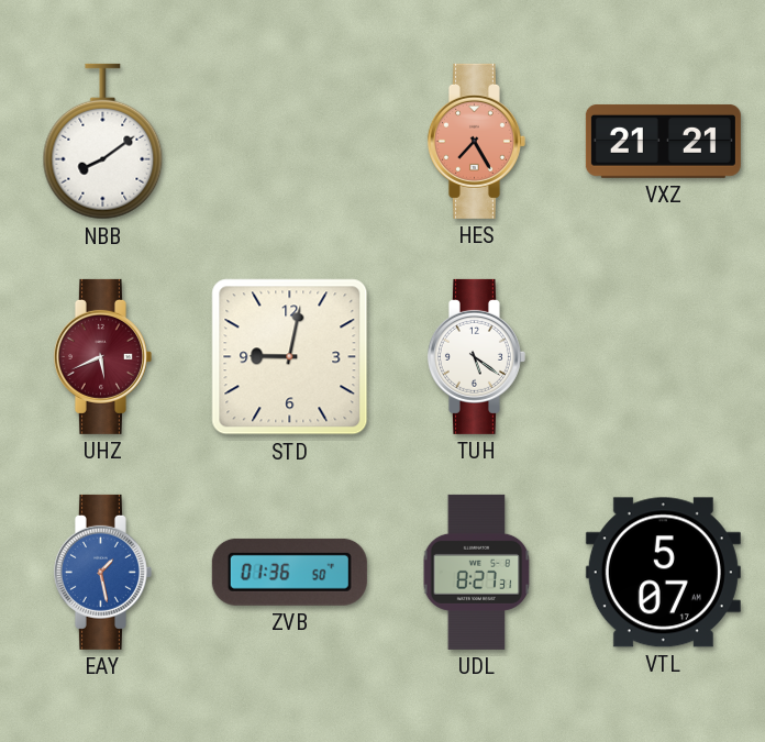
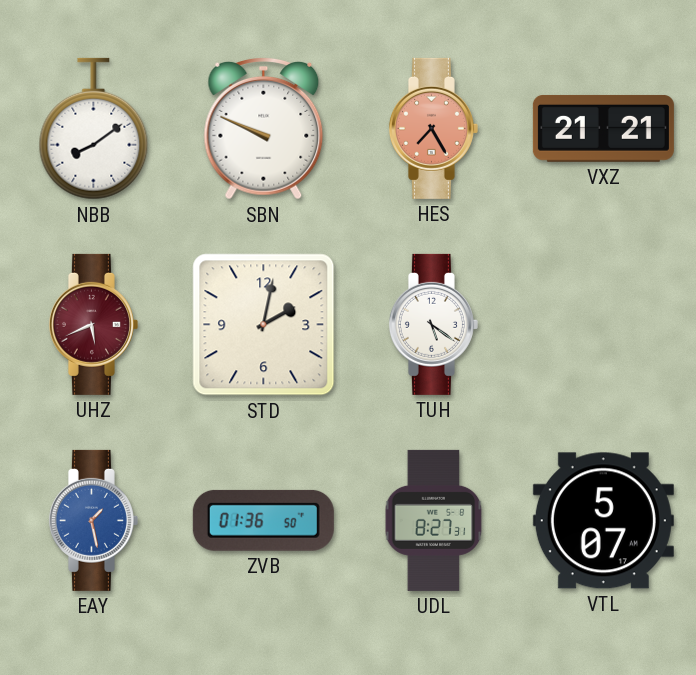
SBN: none -> 9:49
STD: 9:02 -> 2:02
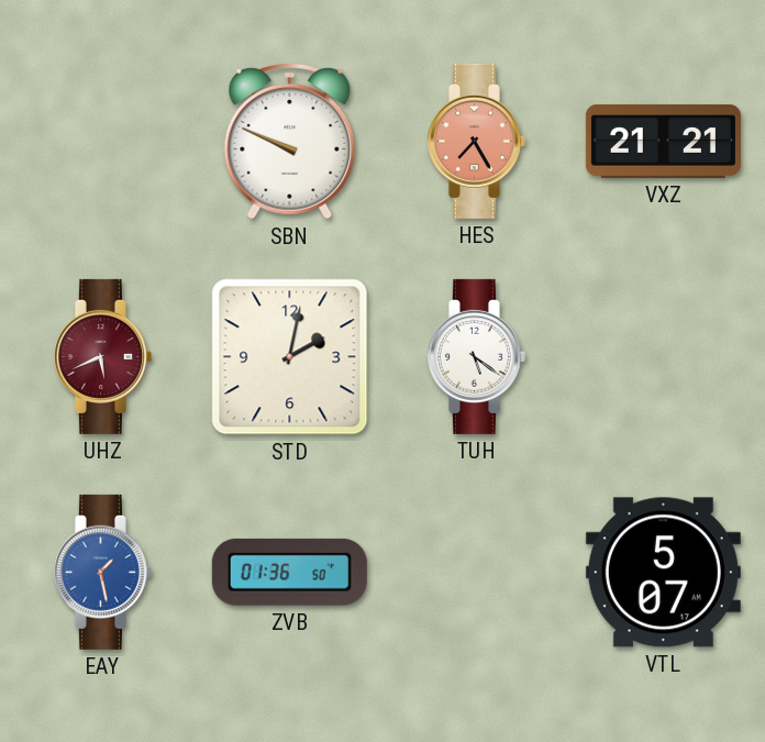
NBB: 8:09 -> none
UDL: 8:27 -> none
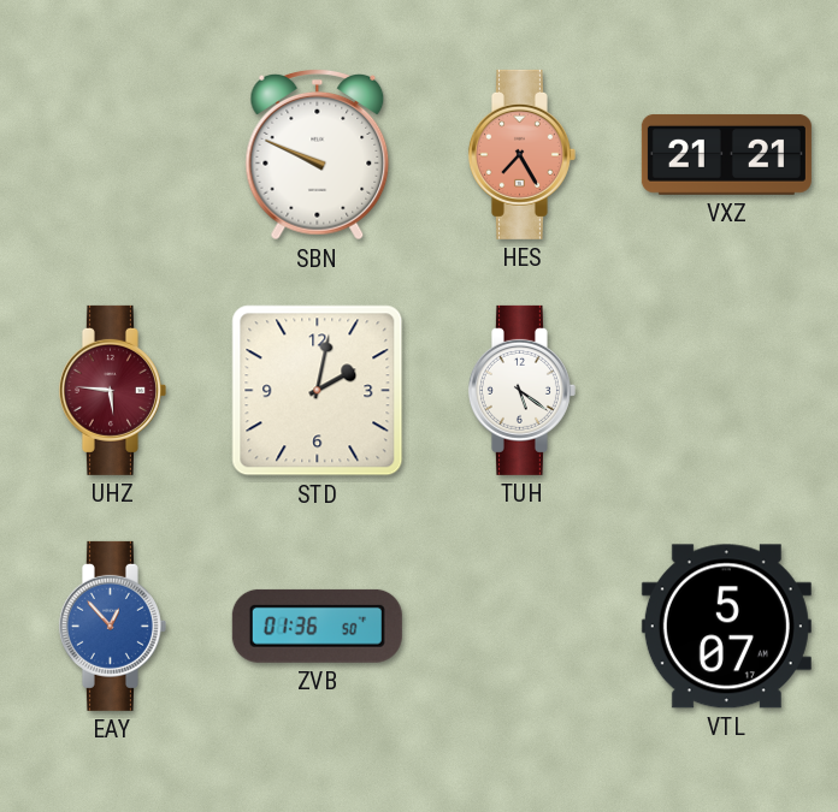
UHZ: 5:41 -> 5:46
EAY: 1:28 -> 12:53
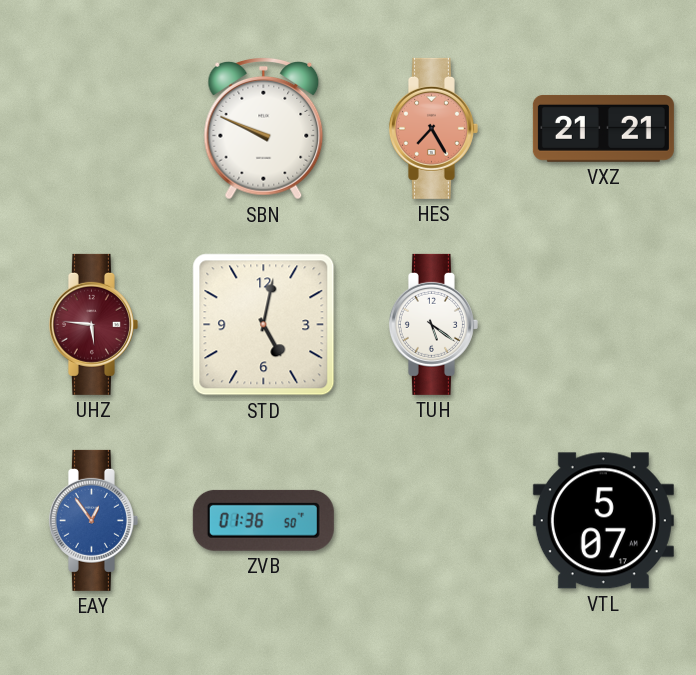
STD: 2:02 -> 5:02
EAY: 12:53 -> 12:54
